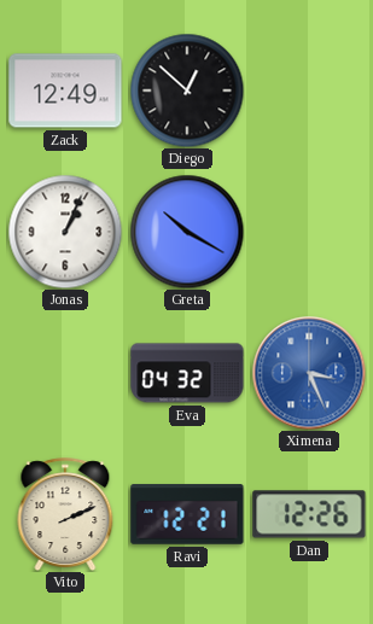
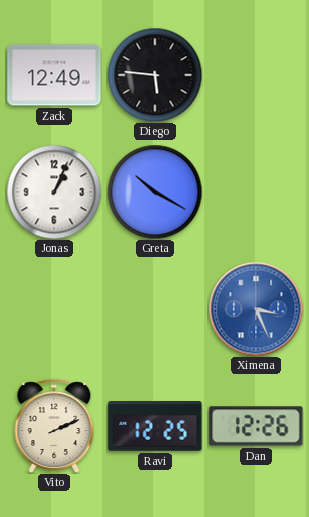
Diego: 12:52 -> 5:46
Eva: 04:32 -> none
Ravi: 12:21 -> 12:25
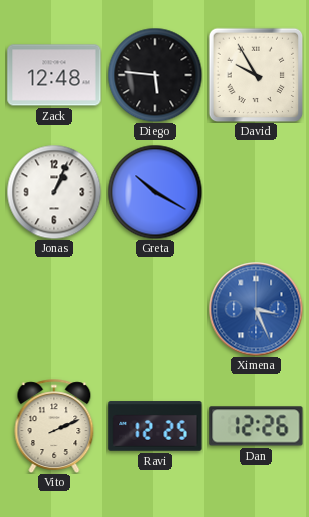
Zack: 12:49 -> 12:48
David: none -> 9:55
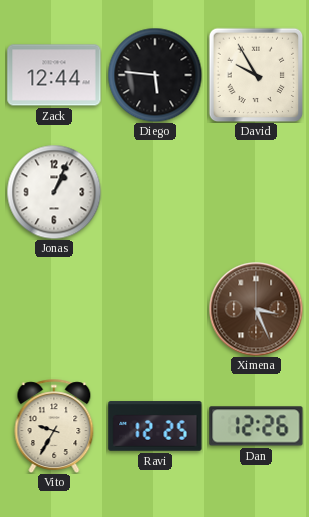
Zack: 12:48 -> 12:44
Greta: 10:20 -> none
Ximena dial: blue -> brown
Vito: 2:11 -> 9:35
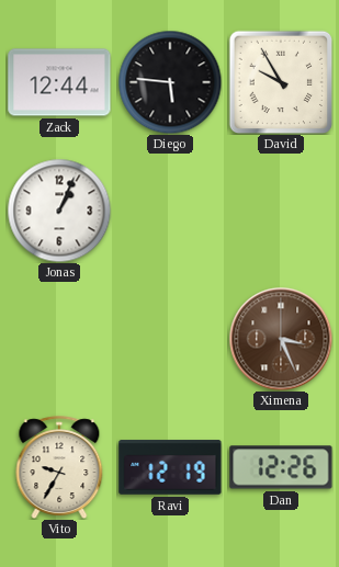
Ravi: 12:25 -> 12:19
